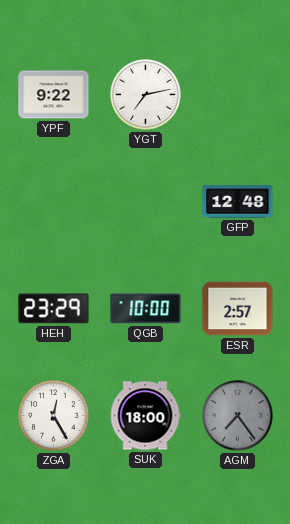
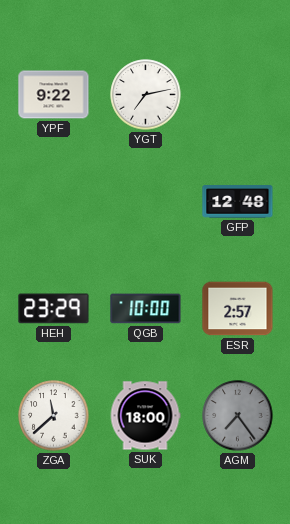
ZGA: 12:25 -> 11:38
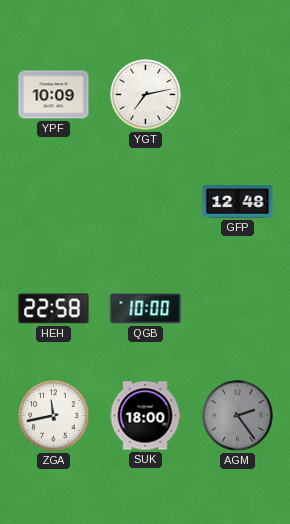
YPF: 9:22 -> 10:09
HEH: 23:29 -> 22:58
ESR: 2:57 -> none
ZGA: 11:38 -> 11:43
AGM: 7:24 -> 2:24
